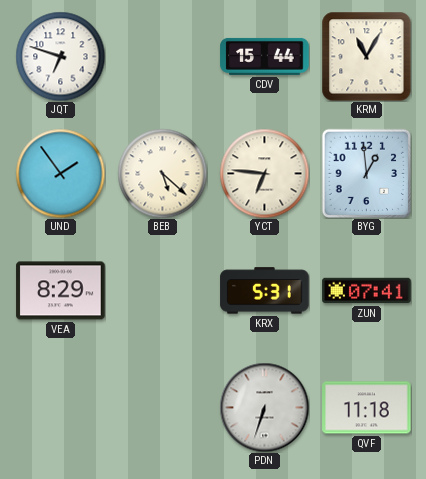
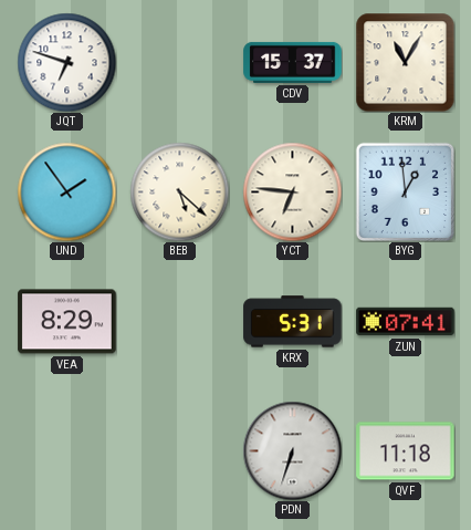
CDV: 15:44 -> 15:37
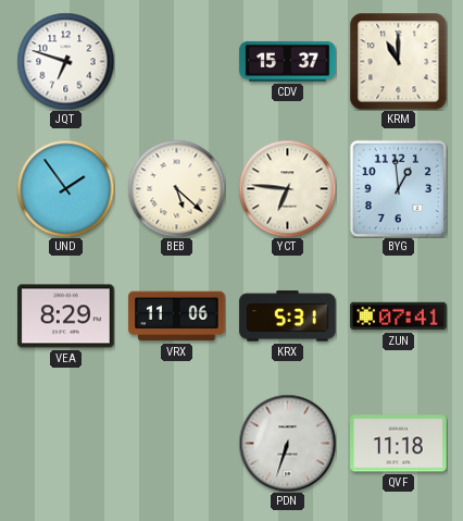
KRM: 11:05 -> 11:00
VRX: none -> 11:06
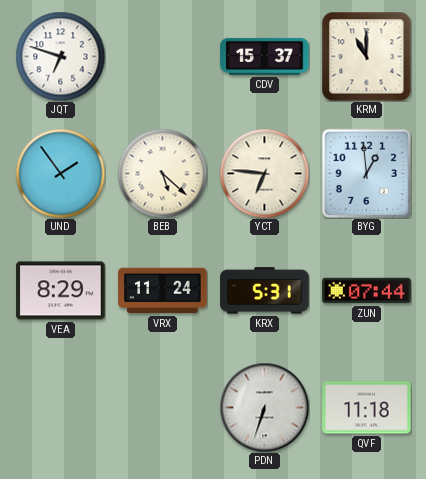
VRX: 11:06 -> 11:24
ZUN: 07:41 -> 07:44
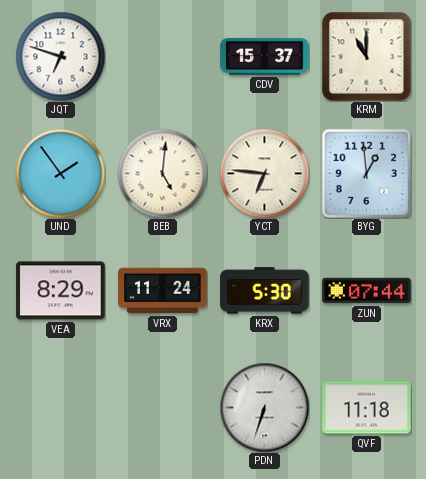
BEB: 5:22 -> 5:01
KRX: 5:31 -> 5:30
